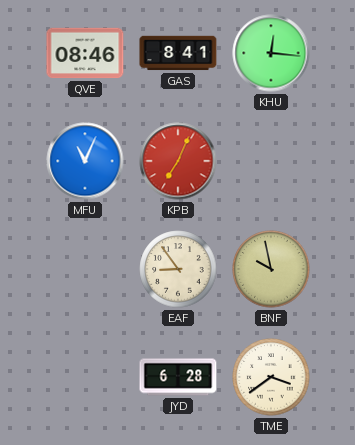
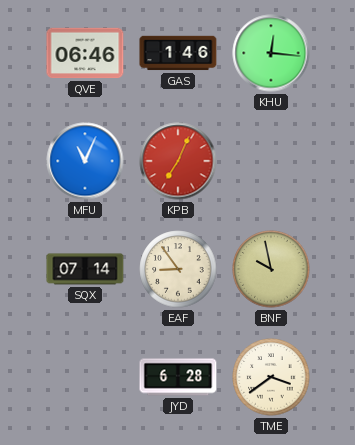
QVE: 08:46 -> 06:46
GAS: 8:41 -> 1:46
SQX: none -> 07:14
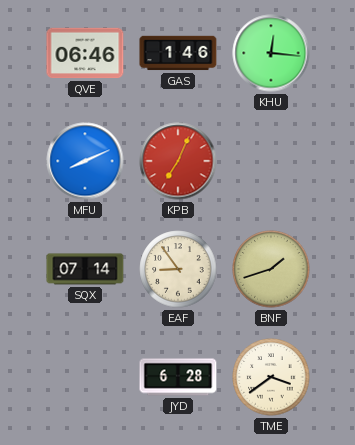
MFU: 11:04 -> 8:11
BNF: 9:58 -> 1:42
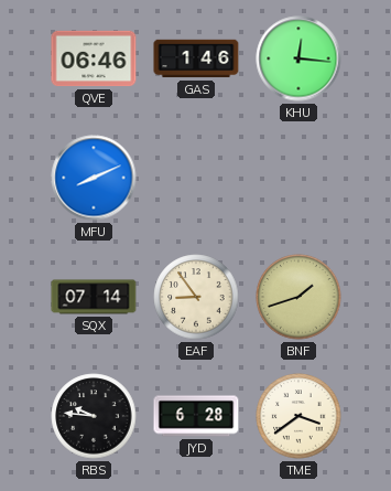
KPB: 7:04 -> none
RBS: none -> 9:46
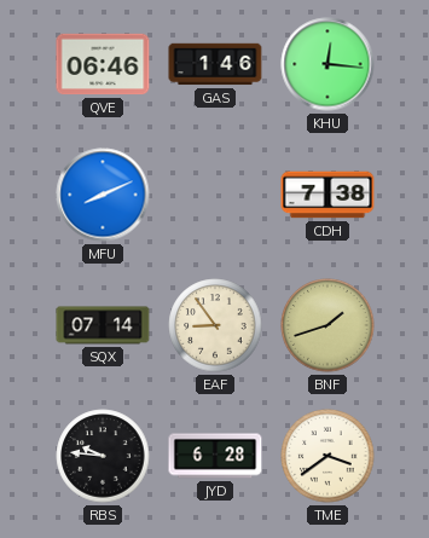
CDH: none -> 7:38
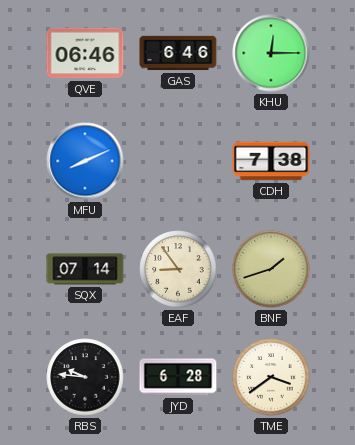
GAS: 1:46 -> 6:46
KHU: 12:16 -> 12:15
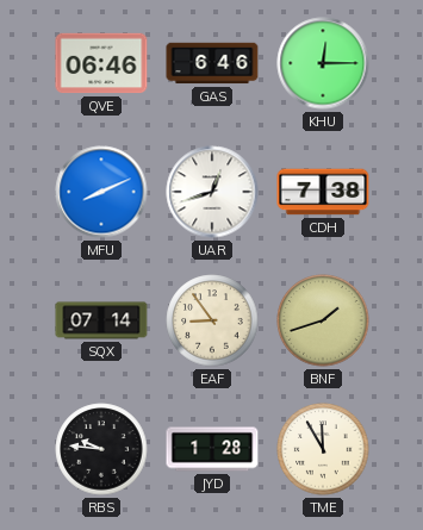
UAR: none -> 12:42
JYD: 6:28 -> 1:28
TME: 3:39 -> 11:55
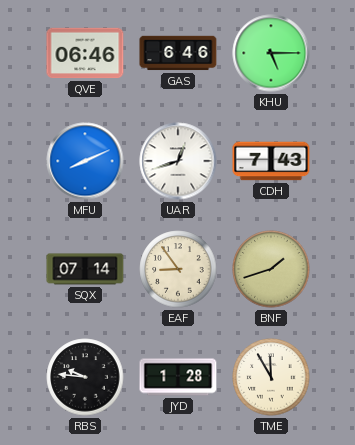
KHU: 12:15 -> 5:15
CDH: 7:38 -> 7:43
